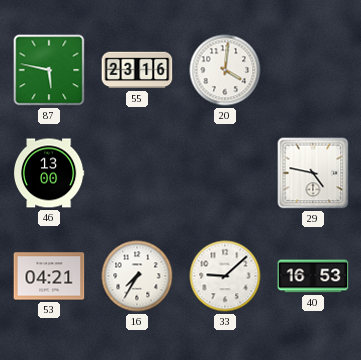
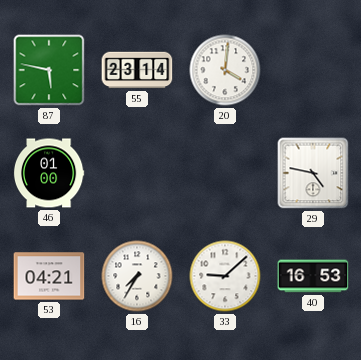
55: 23:16 -> 23:14
46: 13:00 -> 01:00
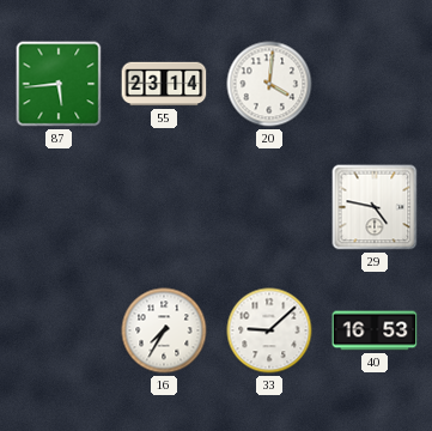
87: 5:47 -> 5:44
46: 01:00 -> none
53: 04:21 -> none
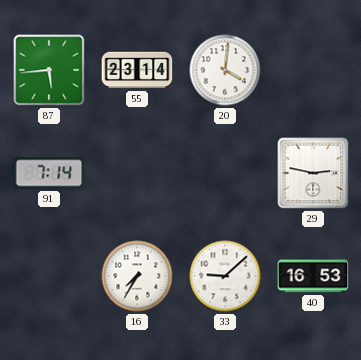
91: none -> 7:14
29: 4:47 -> 2:47
